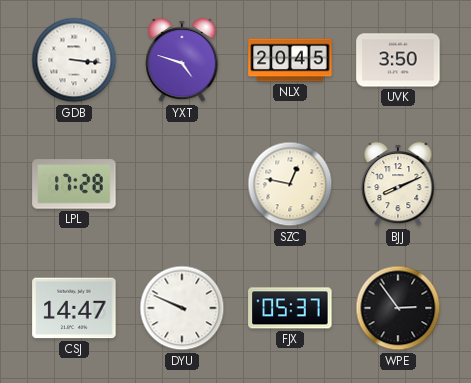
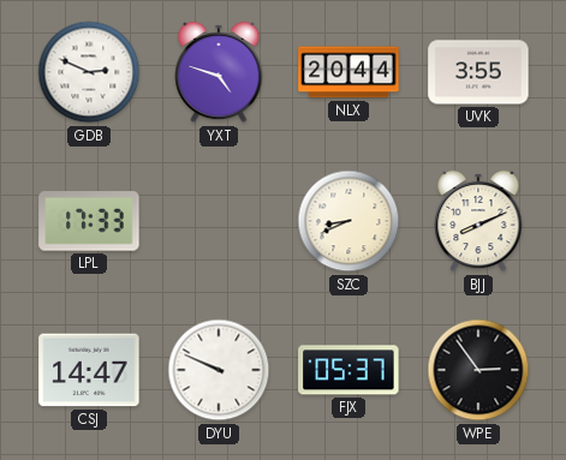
GDB: 3:16 -> 2:49
NLX: 20:45 -> 20:44
UVK: 3:50 -> 3:55
LPL: 17:28 -> 17:33
SZC: 12:47 -> 8:41
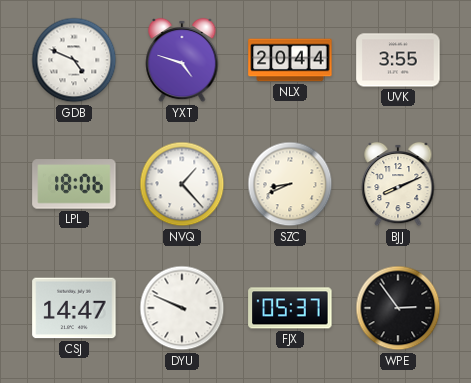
GDB: 2:49 -> 4:49
LPL: 17:33 -> 18:06
NVQ: none -> 1:23
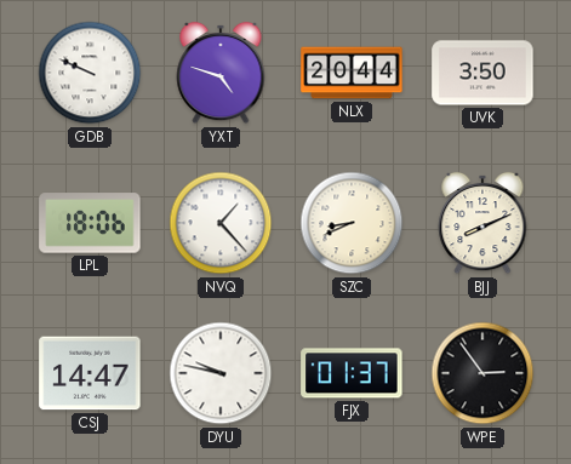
GDB: 4:49 -> 9:49
UVK: 3:55 -> 3:50
DYU: 9:49 -> 9:47
FJX: 05:37 -> 01:37
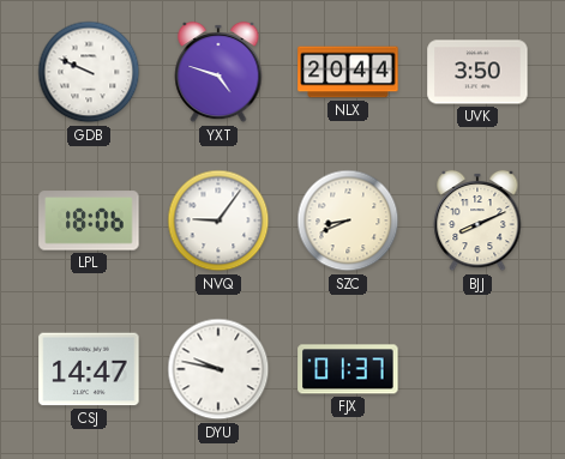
NVQ: 1:23 -> 9:06
WPE: 2:54 -> none
